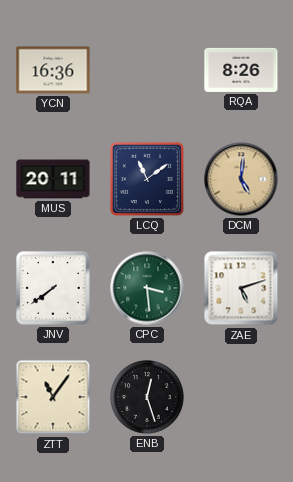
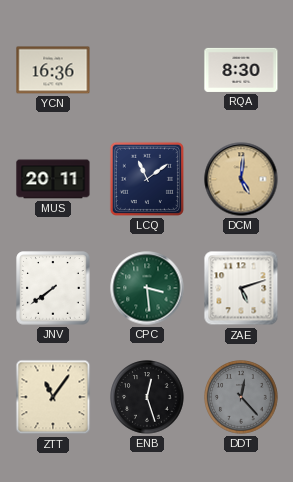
RQA: 8:26 -> 8:30
DDT: none -> 12:23
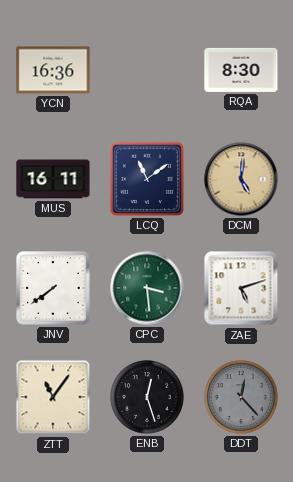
MUS: 20:11 -> 16:11
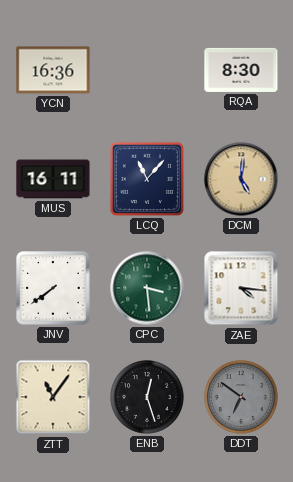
LCQ: 11:09 -> 11:07
ZAE: 5:12 -> 4:16
DDT: 12:23 -> 6:51
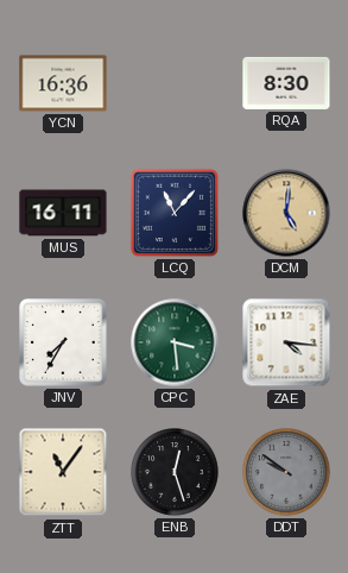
JNV: 7:39 -> 7:35
DDT: 6:51 -> 9:51
